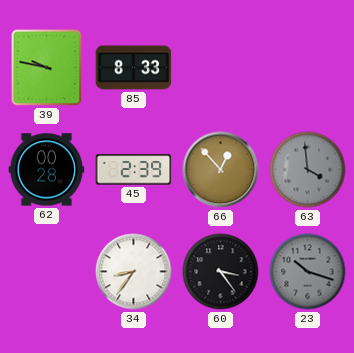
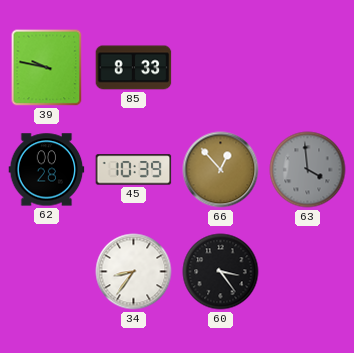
45: 2:39 -> 10:39
23: 10:18 -> none
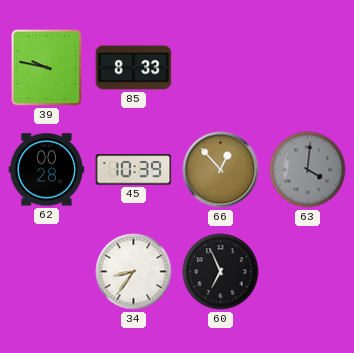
63: 3:59 -> 4:01
60: 3:24 -> 6:56
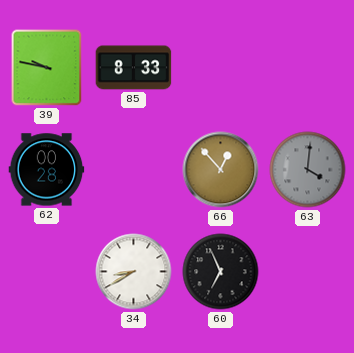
45: 10:39 -> none
34: 8:36 -> 8:40
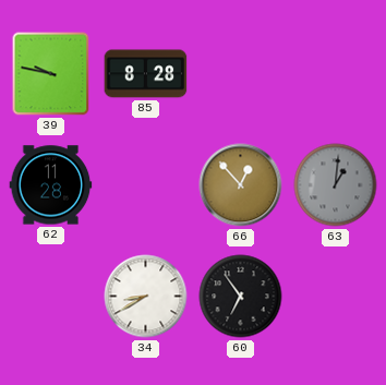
85: 8:33 -> 8:28
62: 00:28 -> 11:28
63: 4:01 -> 1:01
60: 6:56 -> 6:54
